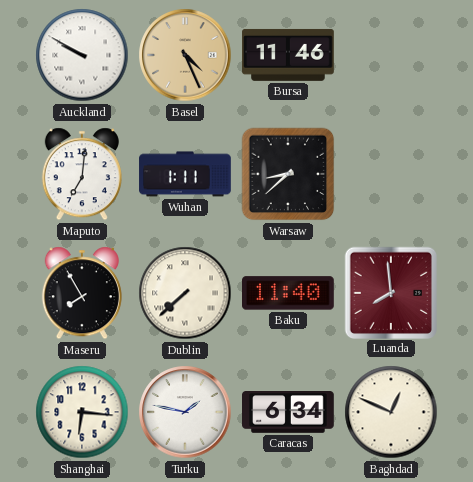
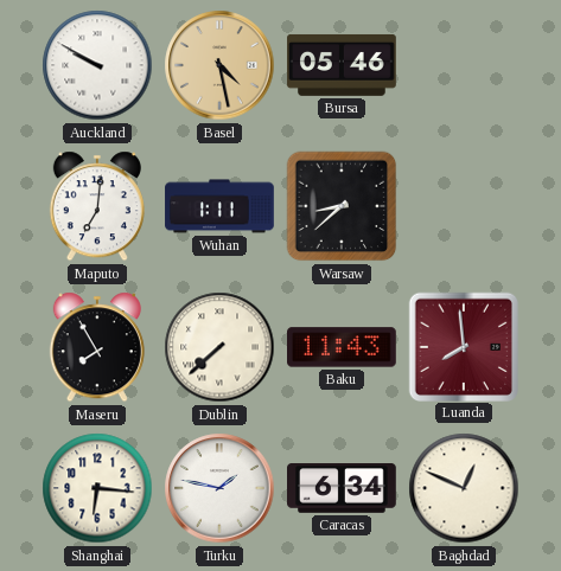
Basel: 4:26 -> 4:28
Bursa: 11:46 -> 05:46
Baku: 11:40 -> 11:43
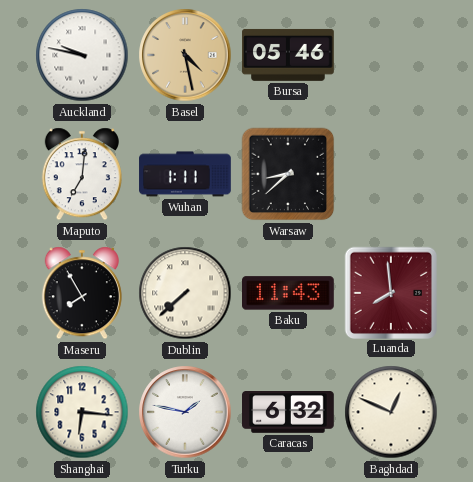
Auckland: 9:50 -> 9:47
Caracas: 6:34 -> 6:32
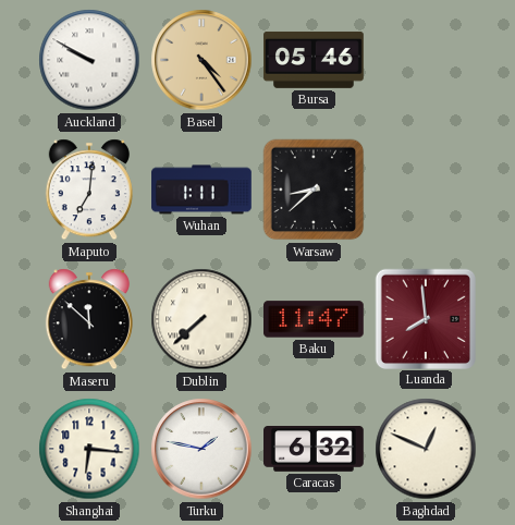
Auckland: 9:47 -> 9:50
Basel: 4:28 -> 4:24
Maseru: 7:55 -> 11:52
Baku: 11:43 -> 11:47
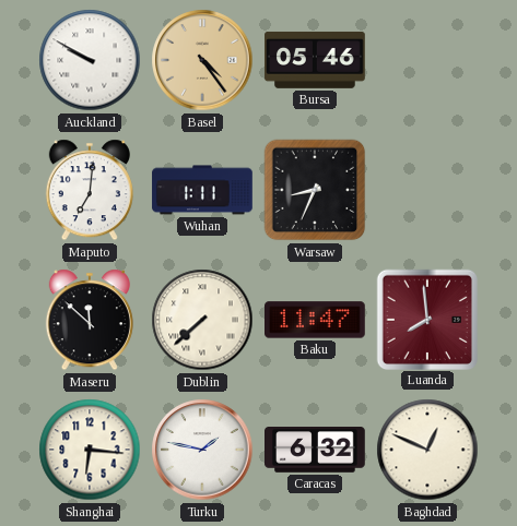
Warsaw: 8:38 -> 8:34
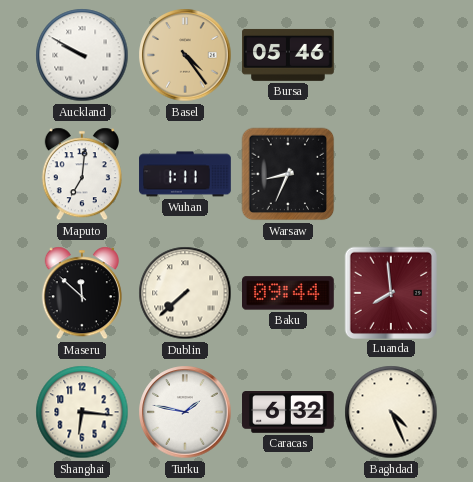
Baku: 11:47 -> 09:44
Baghdad: 12:49 -> 4:26
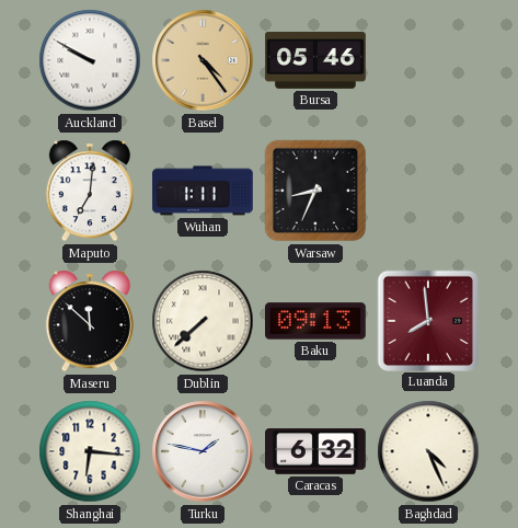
Baku: 09:44 -> 09:13
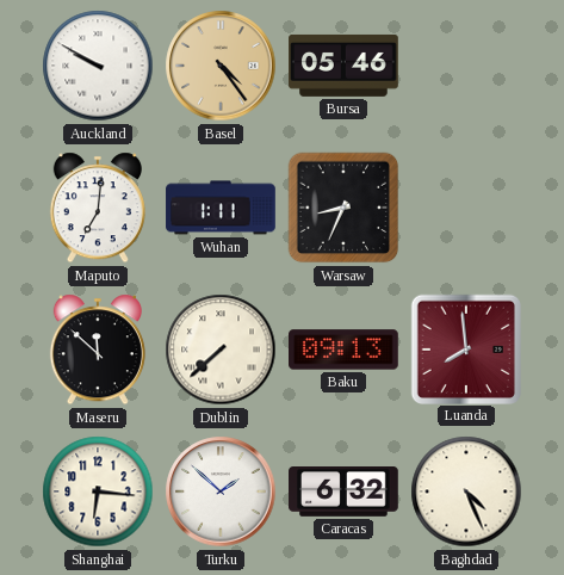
Turku: 1:47 -> 1:52
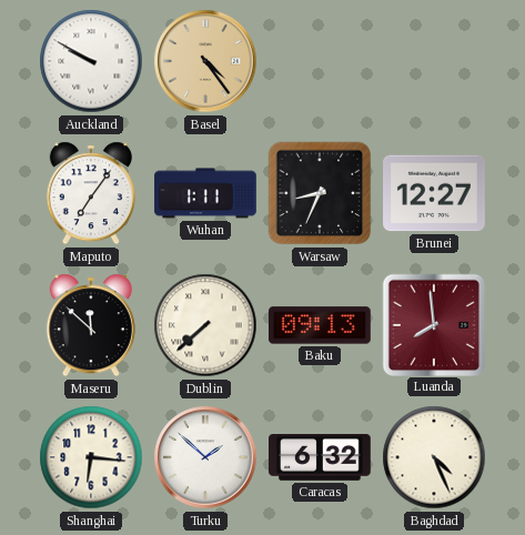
Bursa: 05:46 -> none
Maputo: 7:01 -> 7:06
Brunei: none -> 12:27
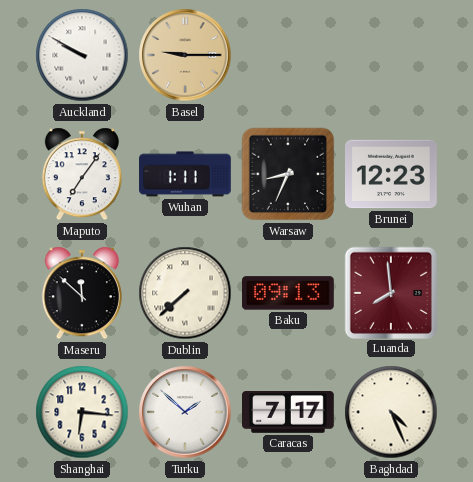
Basel: 4:24 -> 9:15
Brunei: 12:27 -> 12:23
Caracas: 6:32 -> 7:17
